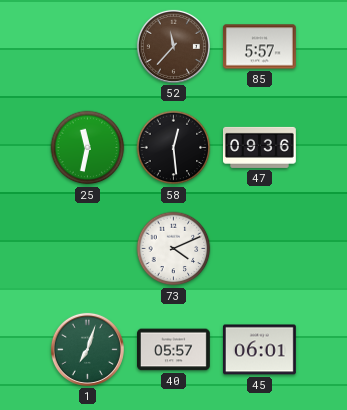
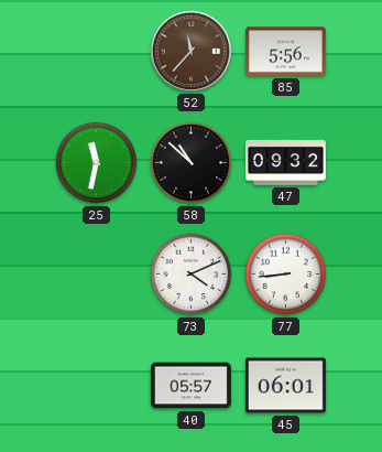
85: 5:57 -> 5:56
58: 12:29 -> 10:52
47: 09:36 -> 09:32
77: none -> 8:44
1: 7:03 -> none
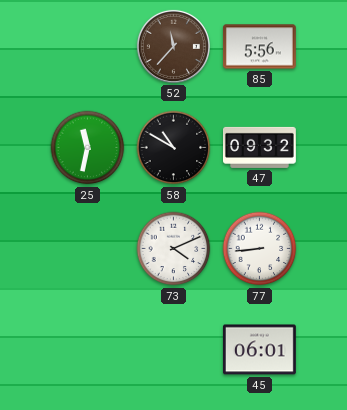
58: 10:52 -> 10:50
40: 05:57 -> none
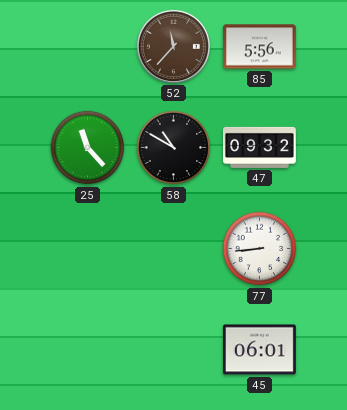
25: 11:32 -> 11:23
73: 4:11 -> none
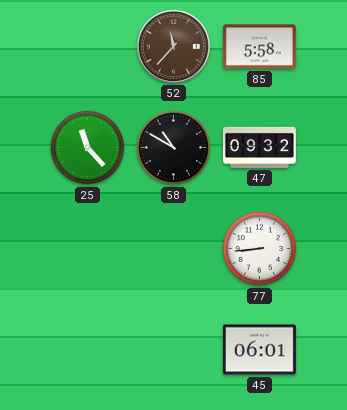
85: 5:56 -> 5:58
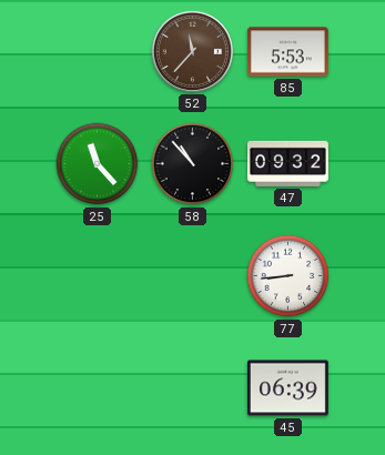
85: 5:58 -> 5:53
58: 10:50 -> 10:53
45: 06:01 -> 06:39
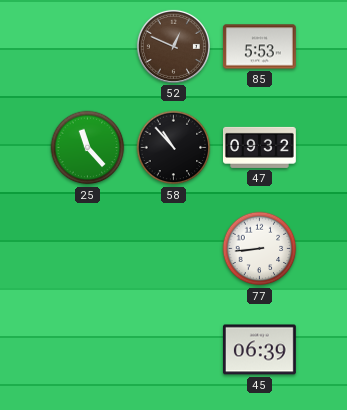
52: 11:37 -> 12:49
